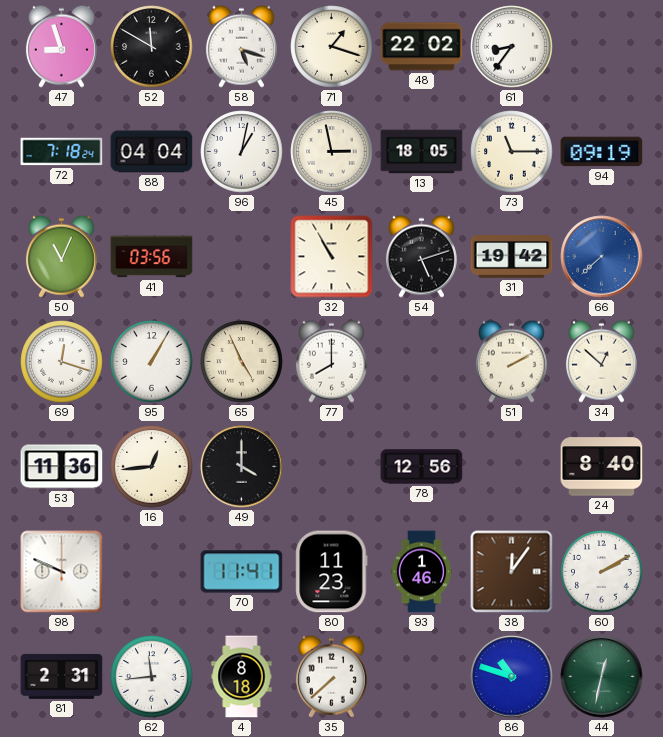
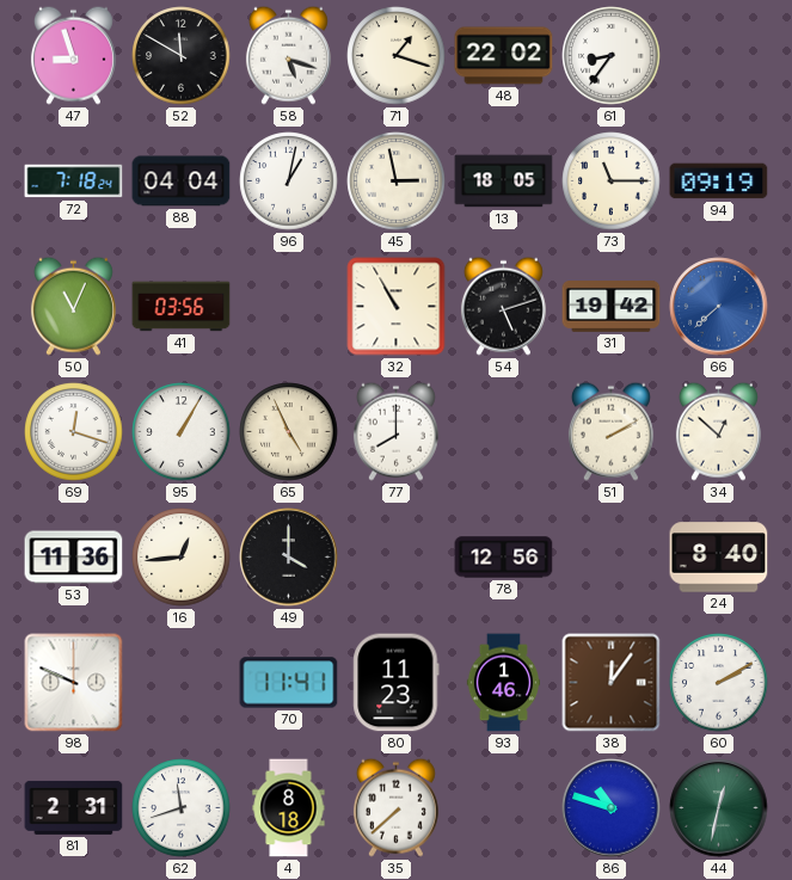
62: 11:44 -> 11:42
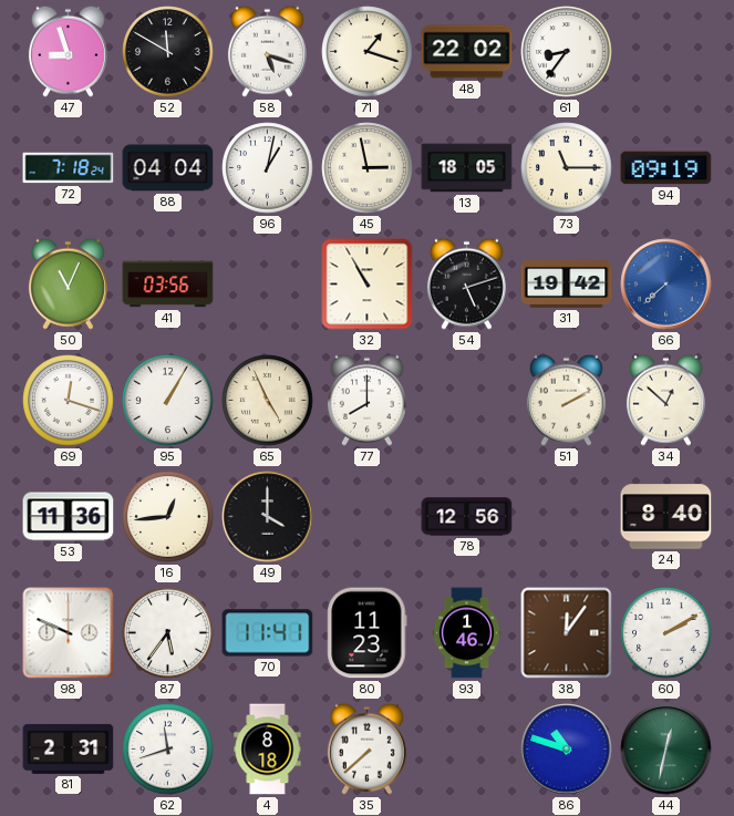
87: none -> 5:36
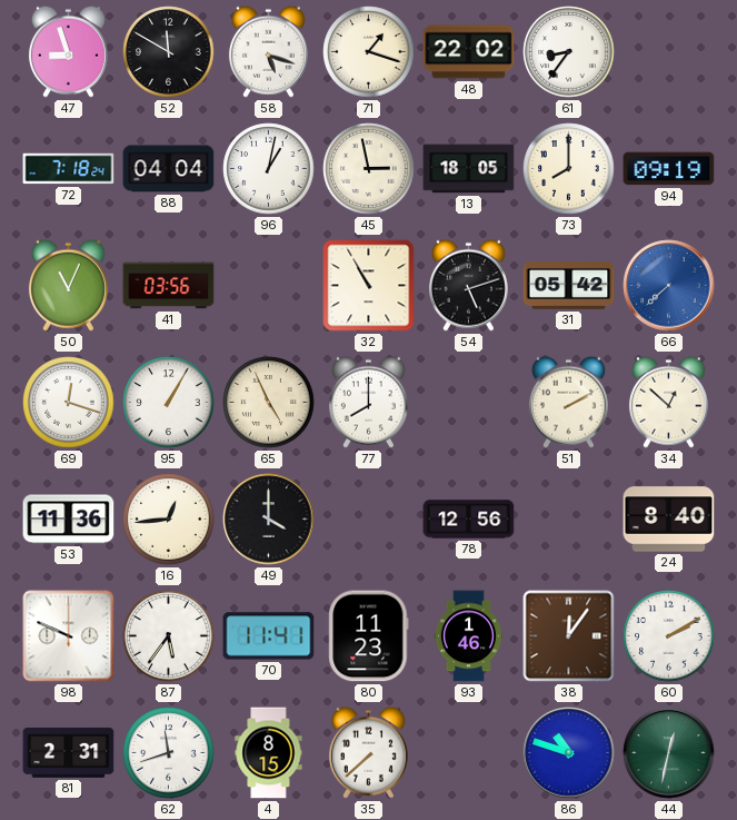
73: 11:15 -> 8:00
31: 19:42 -> 05:42
4: 8:18 -> 8:15
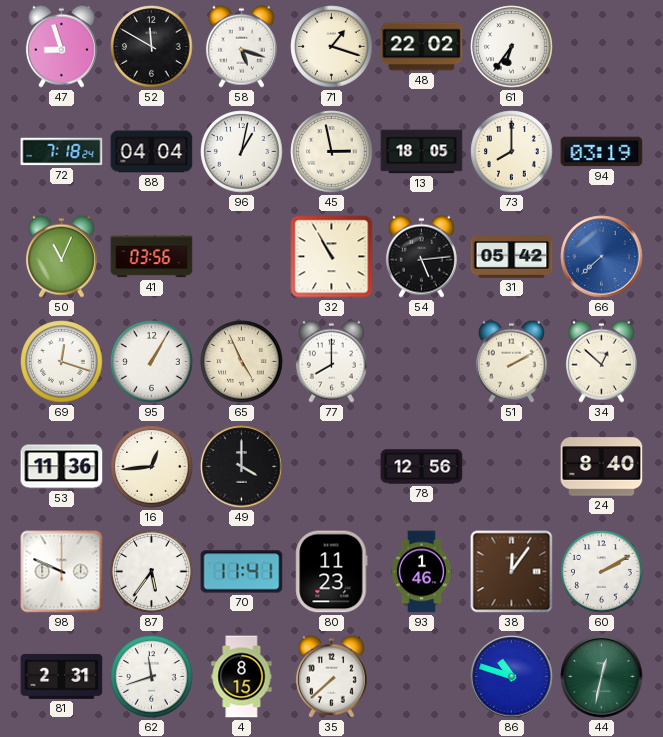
61: 8:36 -> 6:36
94: 09:19 -> 03:19
54: 5:12 -> 5:14
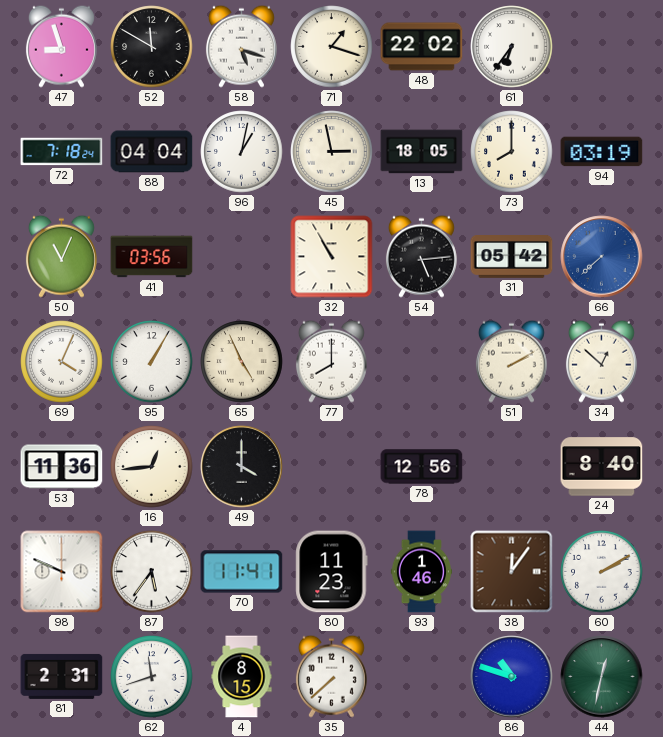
69: 12:18 -> 4:04
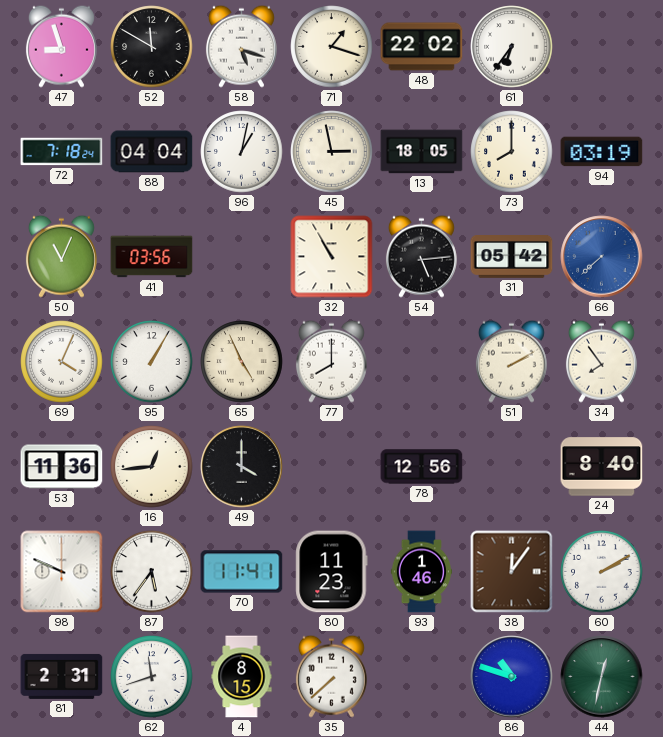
34: 12:52 -> 7:54
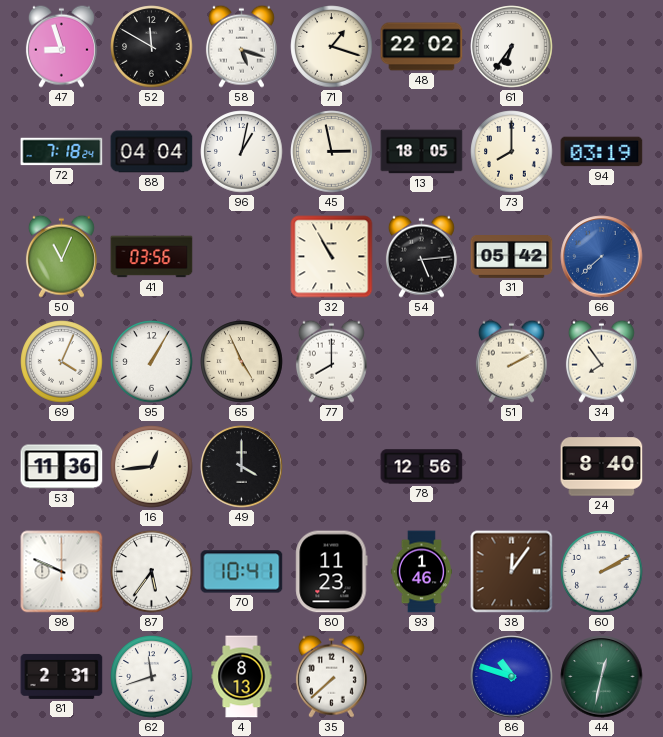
70: 11:41 -> 10:41
4: 8:15 -> 8:13
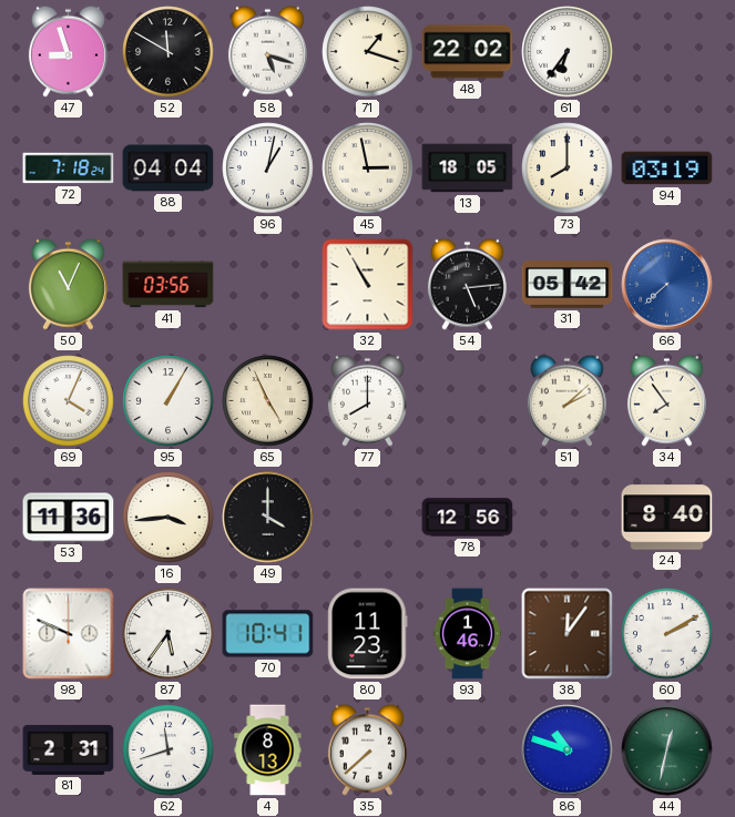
51: 2:10 -> 2:08
16: 12:44 -> 3:44
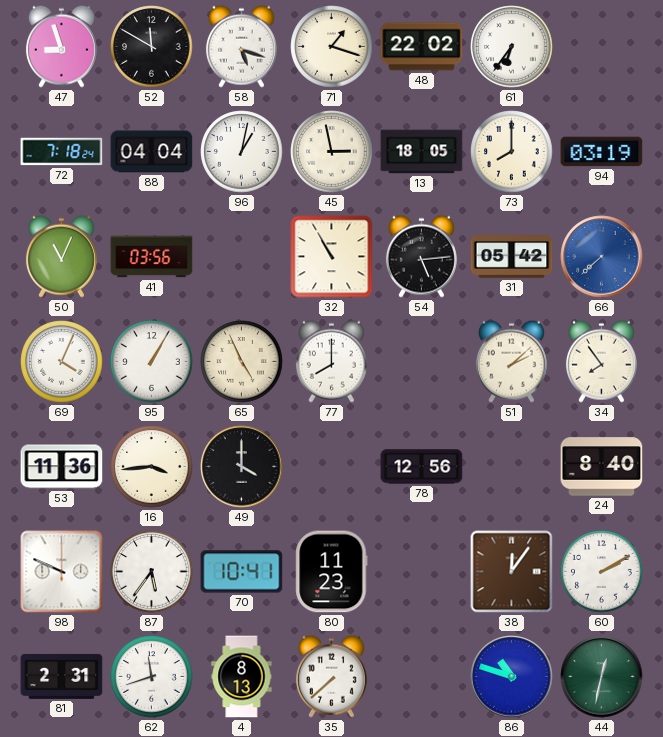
93: 1:46 -> none
